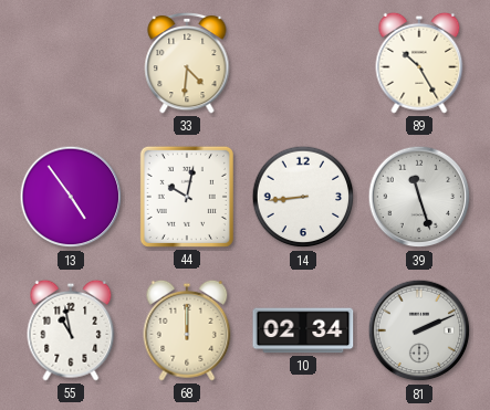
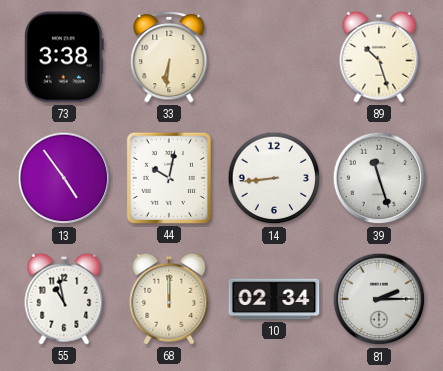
73: none -> 3:38
33: 4:31 -> 6:31
89: 10:25 -> 10:27
81: 2:11 -> 2:15
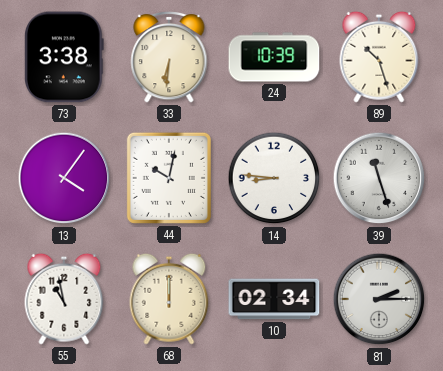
24: none -> 10:39
13: 4:54 -> 4:06
14: 8:44 -> 8:46
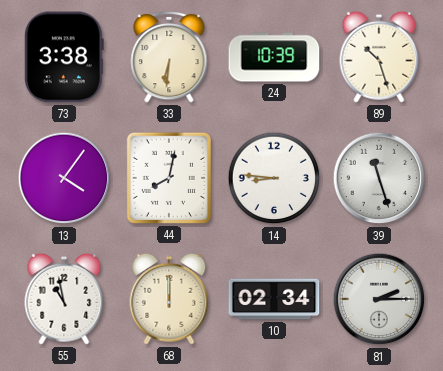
44: 10:02 -> 8:02
